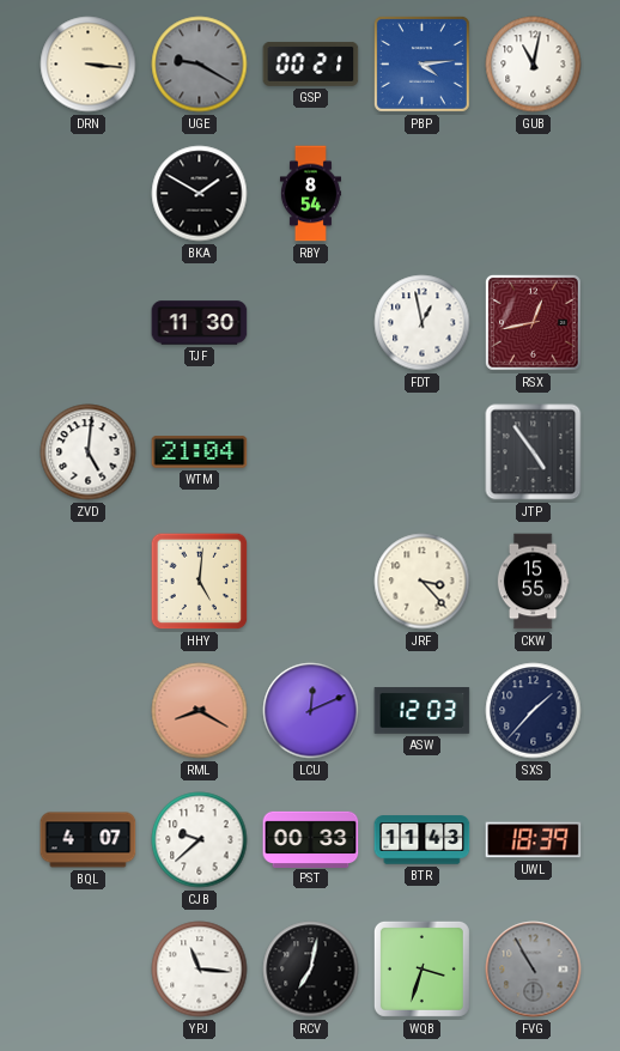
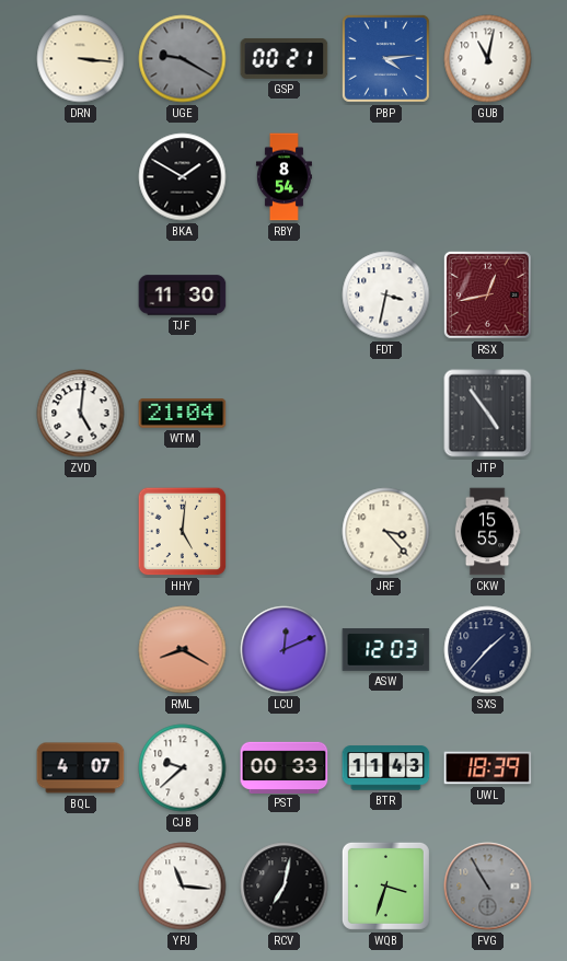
FDT: 12:58 -> 3:32
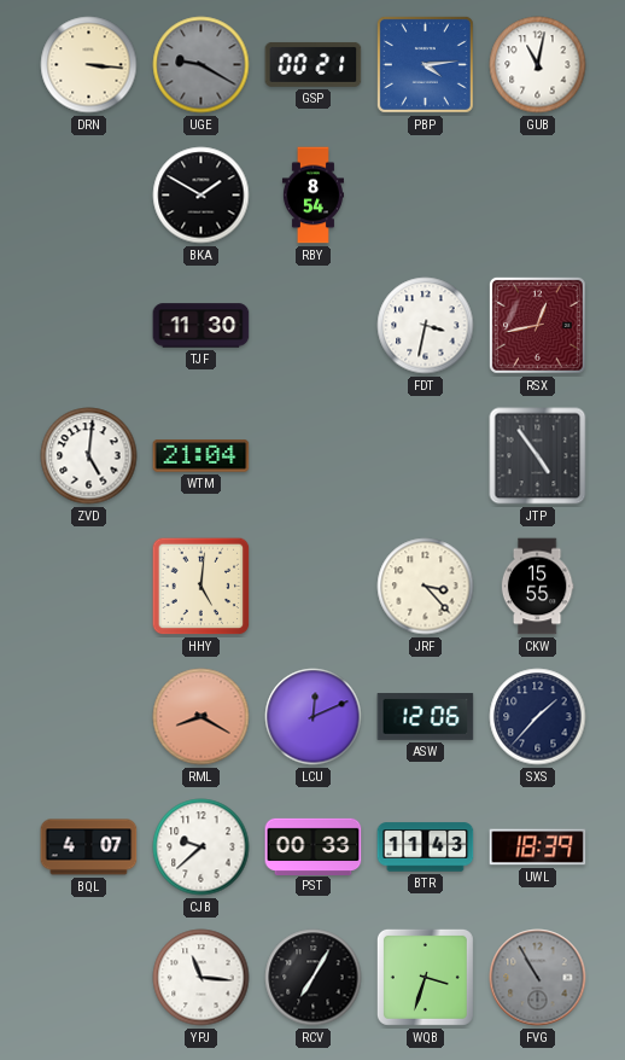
ASW: 12:03 -> 12:06
RCV: 7:02 -> 7:05
